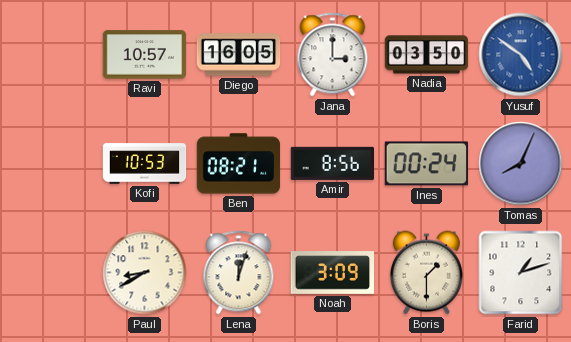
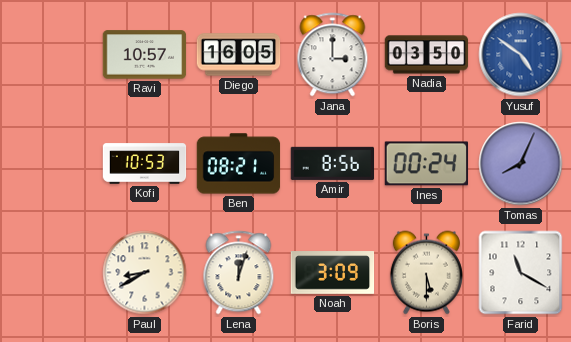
Boris: 1:30 -> 5:30
Farid: 1:12 -> 11:20
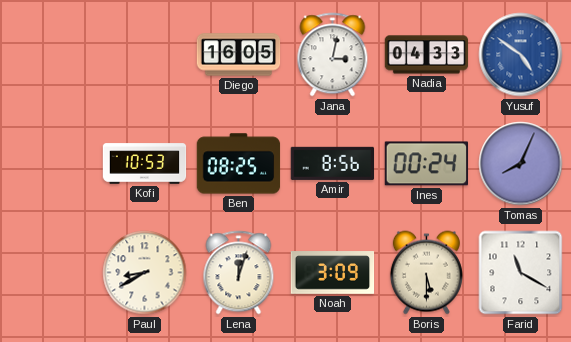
Ravi: 10:57 -> none
Jana: 3:00 -> 3:02
Nadia: 03:50 -> 04:33
Ben: 08:21 -> 08:25
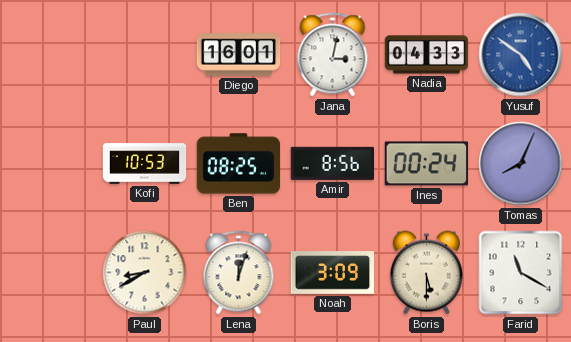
Diego: 16:05 -> 16:01
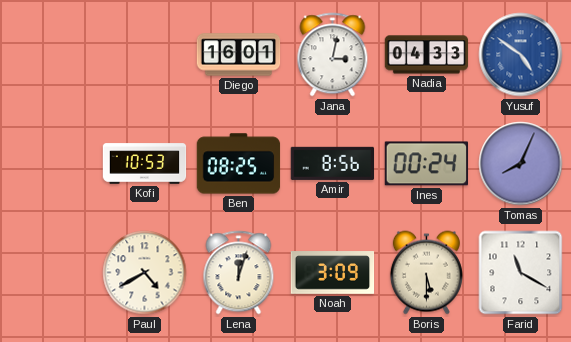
Paul: 8:40 -> 4:40
